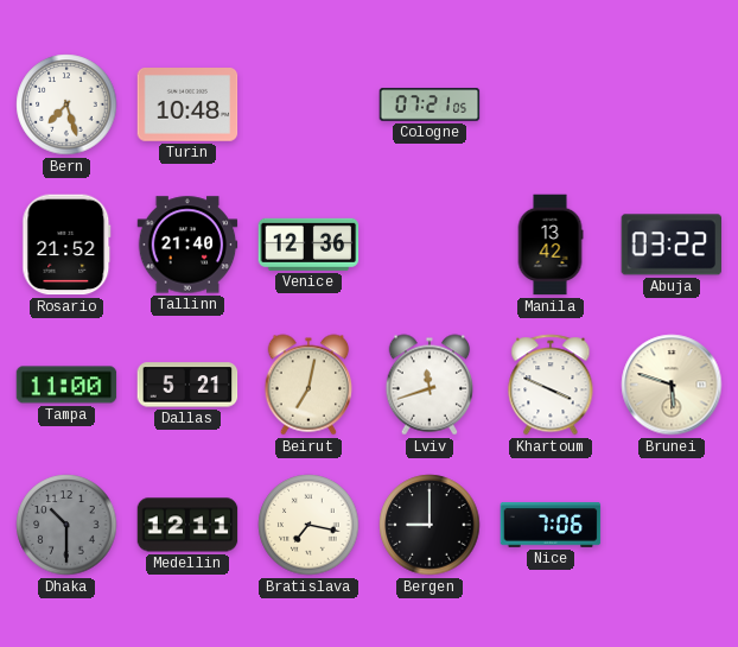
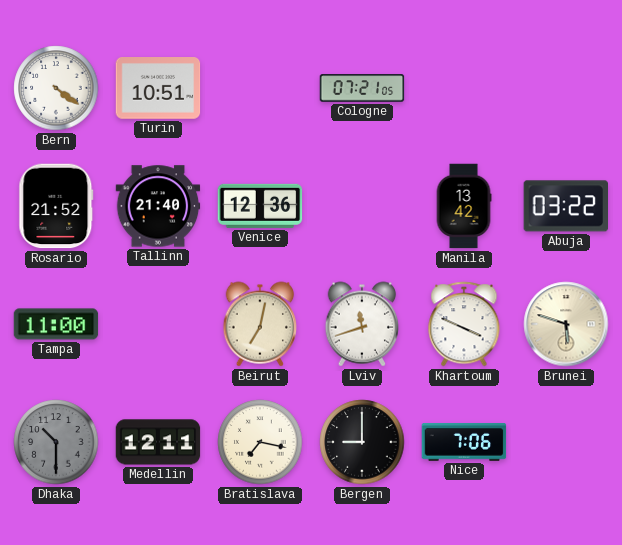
Bern: 7:27 -> 4:21
Turin: 10:48 -> 10:51
Dallas: 5:21 -> none
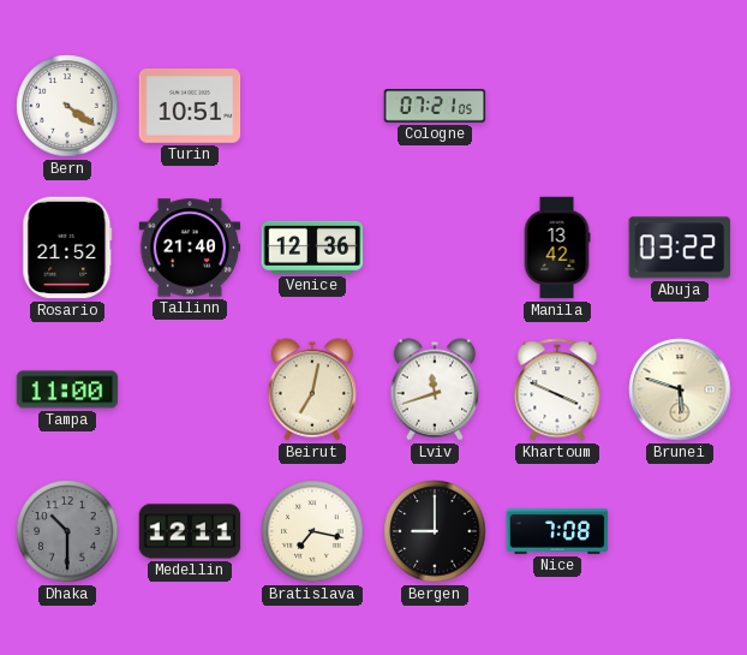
Nice: 7:06 -> 7:08
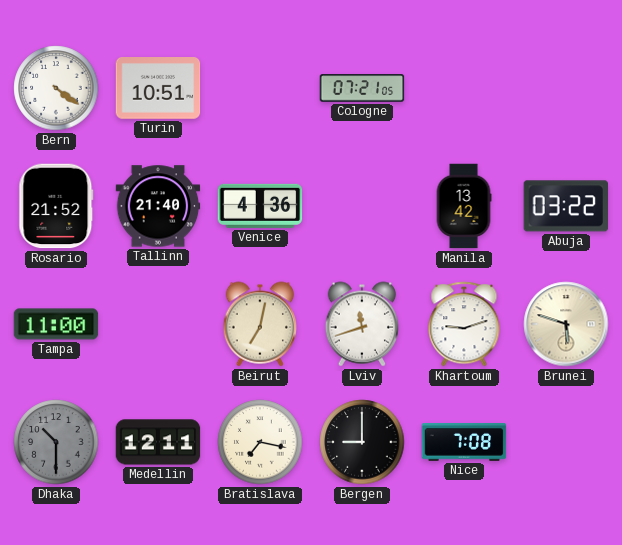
Venice: 12:36 -> 4:36
Khartoum: 3:49 -> 9:12
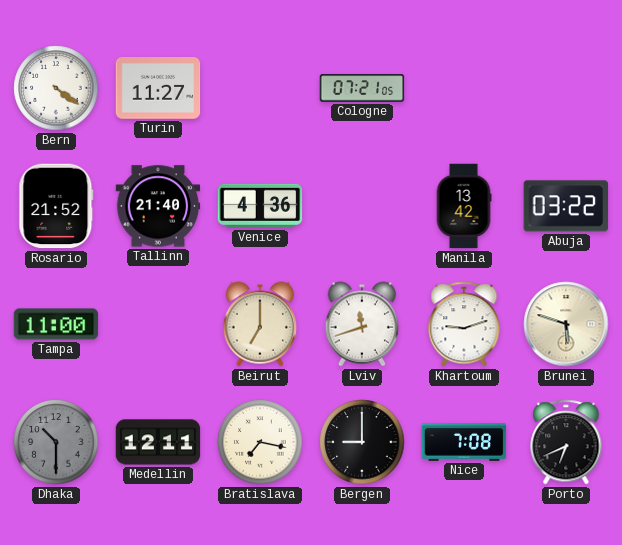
Turin: 10:51 -> 11:27
Beirut: 7:02 -> 7:00
Porto: none -> 6:41
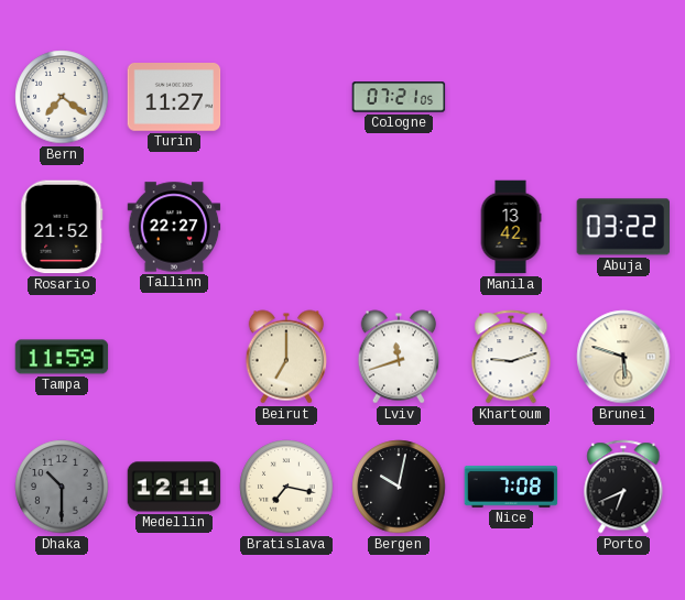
Bern: 4:21 -> 7:21
Tallinn: 21:40 -> 22:27
Venice: 4:36 -> none
Tampa: 11:00 -> 11:59
Bergen: 9:00 -> 10:02
